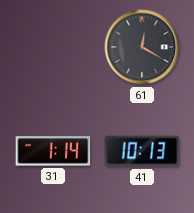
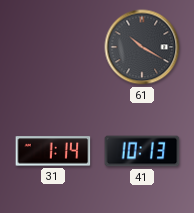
61: 12:20 -> 10:20
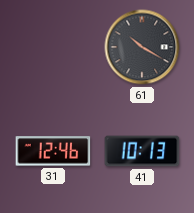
31: 1:14 -> 12:46
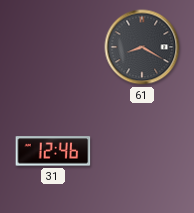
61: 10:20 -> 8:20
41: 10:13 -> none
